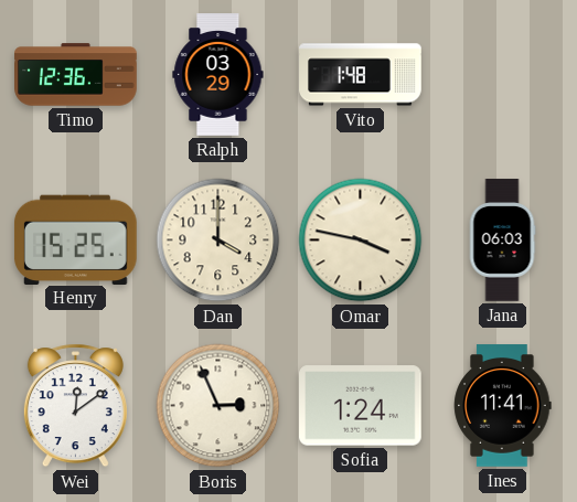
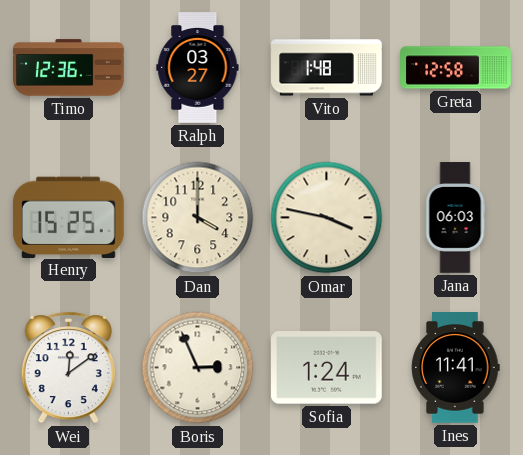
Ralph: 03:29 -> 03:27
Greta: none -> 12:58
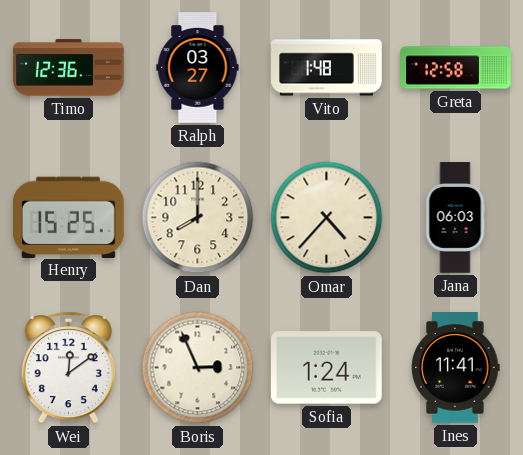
Dan: 4:00 -> 8:00
Omar: 3:47 -> 4:37
